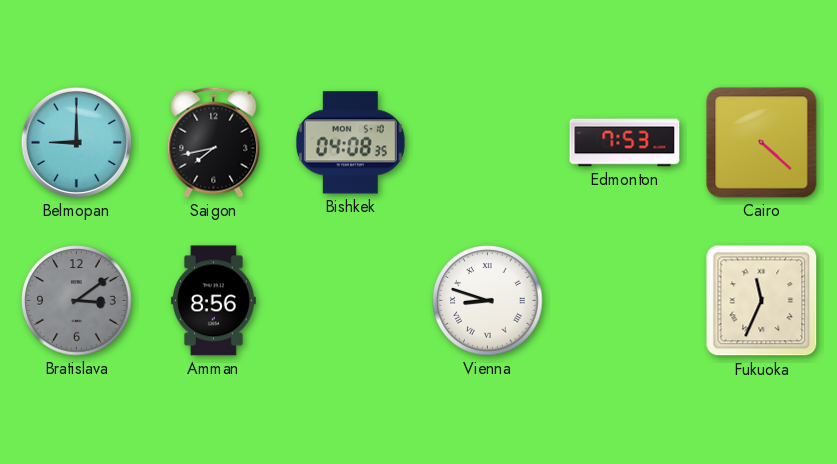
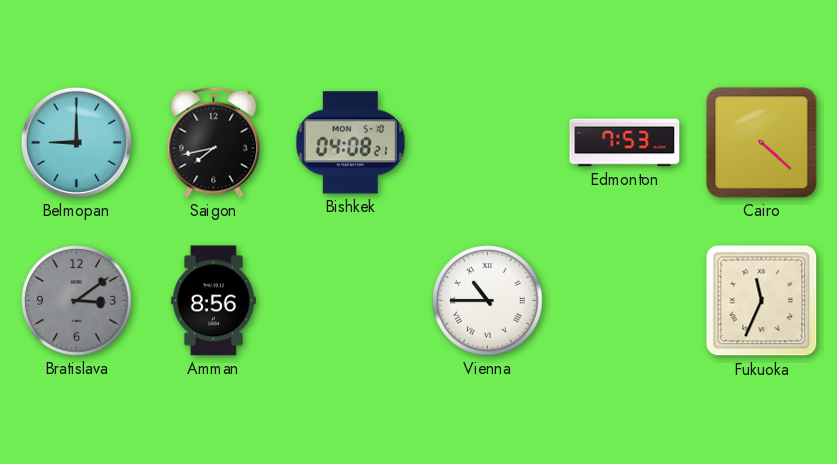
Bishkek: 04:08:35 -> 04:08:21
Vienna: 8:48 -> 10:45
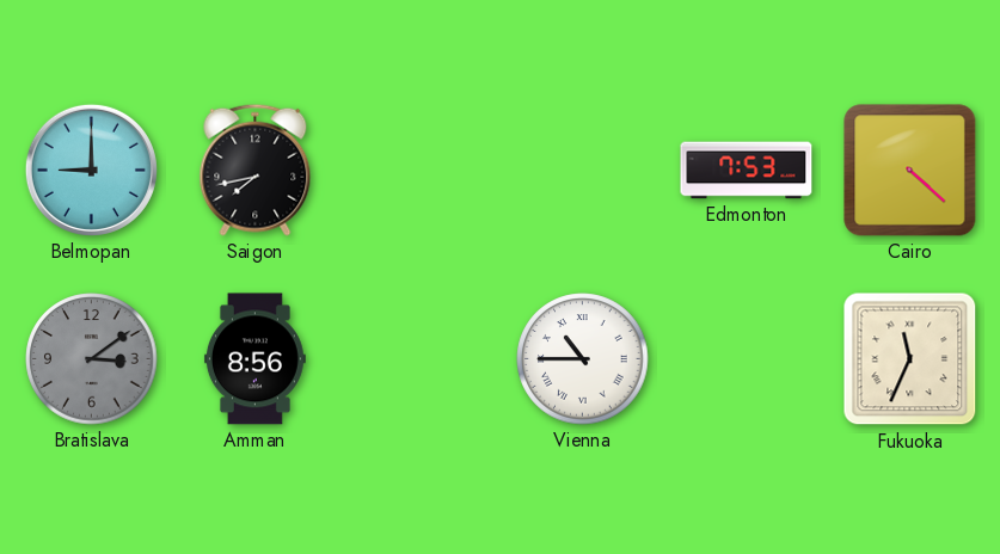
Bishkek: 04:08 -> none
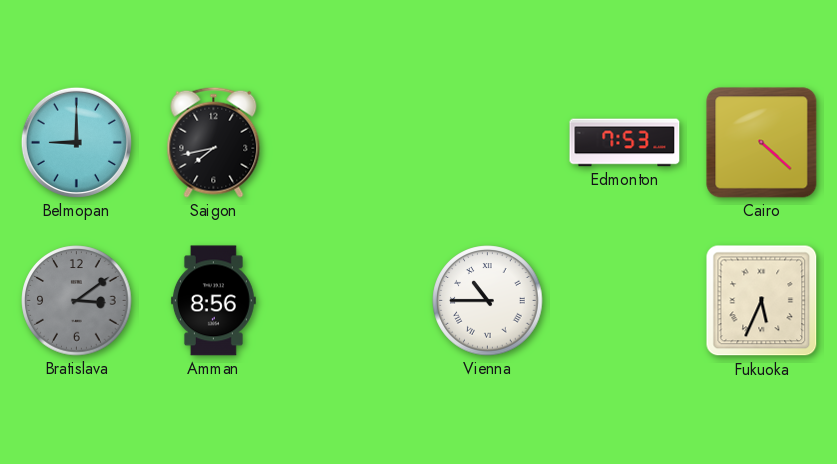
Fukuoka: 11:34 -> 5:34
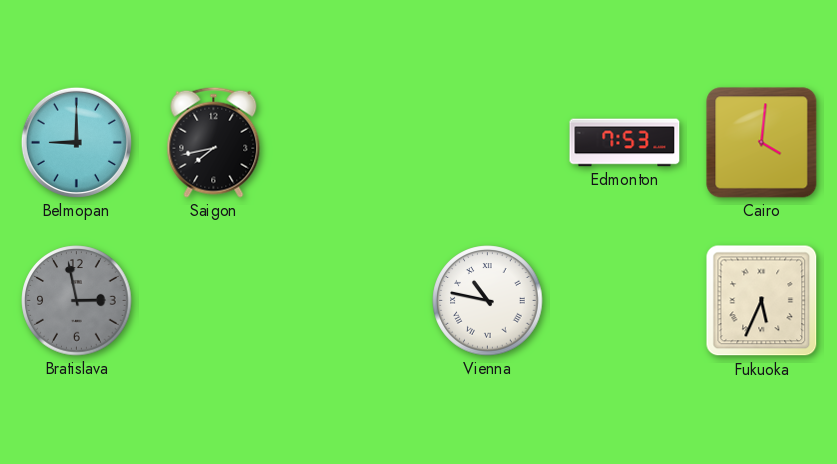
Cairo: 4:22 -> 4:01
Bratislava: 3:09 -> 2:58
Amman: 8:56 -> none
Vienna: 10:45 -> 10:47
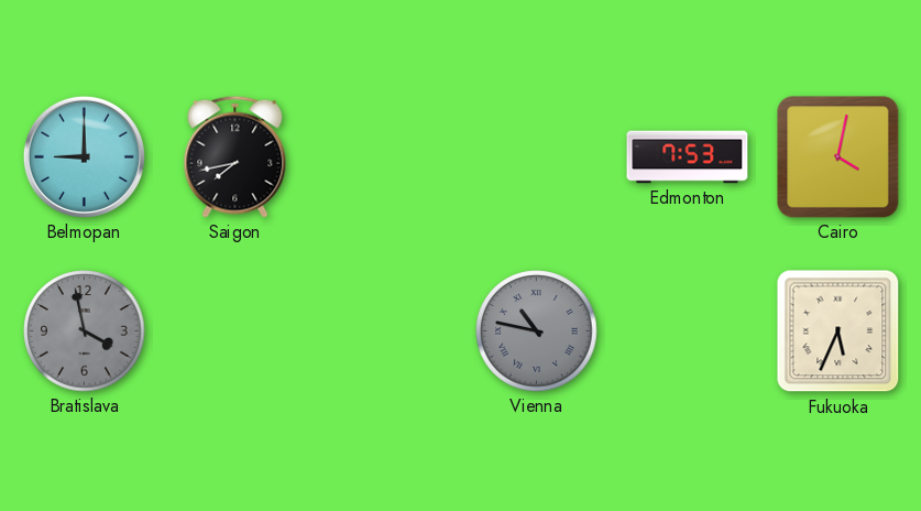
Cairo: 4:01 -> 4:02
Bratislava: 2:58 -> 3:58
Vienna dial: white -> grey
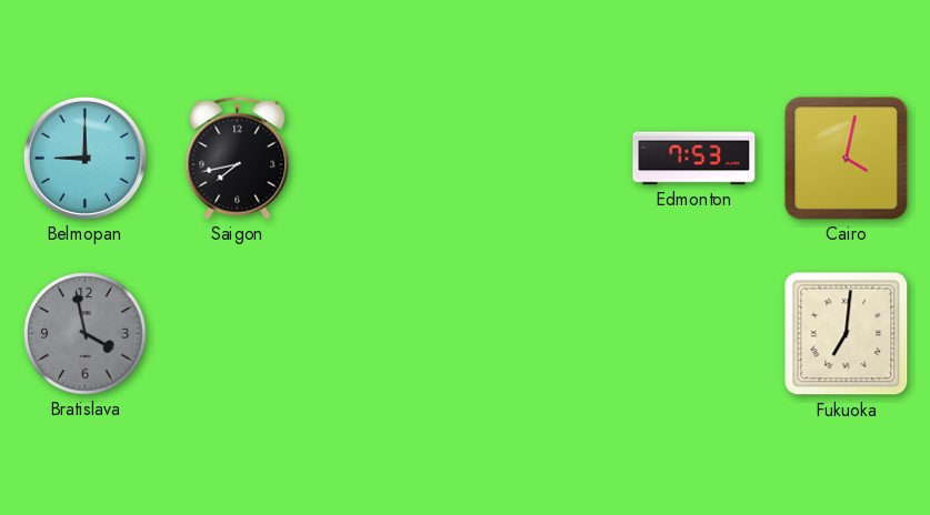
Vienna: 10:47 -> none
Fukuoka: 5:34 -> 7:01
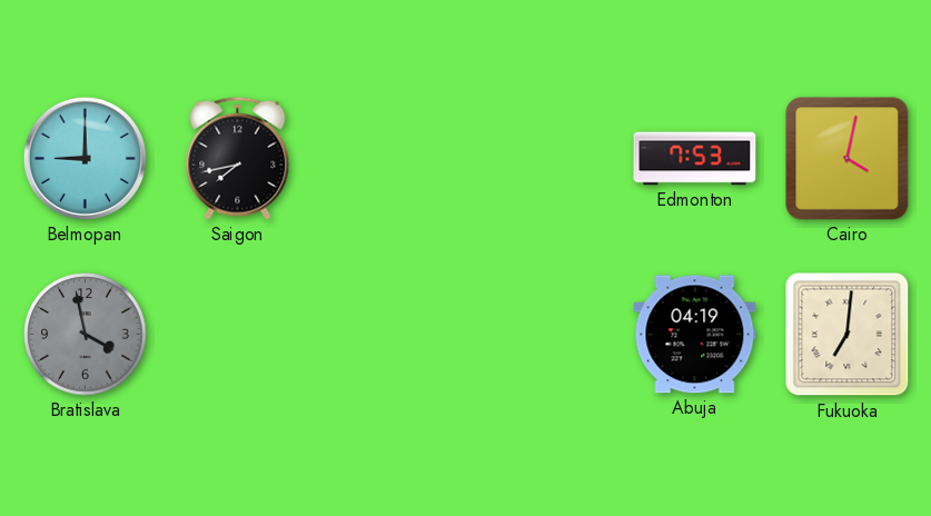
Abuja: none -> 04:19
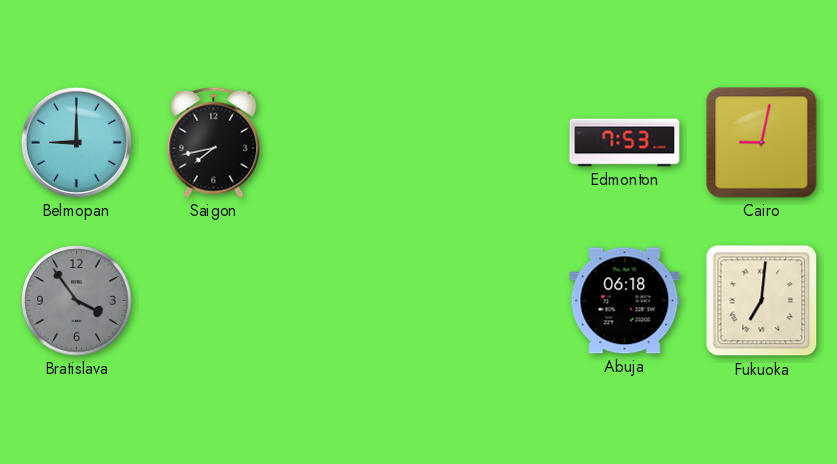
Cairo: 4:02 -> 9:02
Bratislava: 3:58 -> 3:54
Abuja: 04:19 -> 06:18
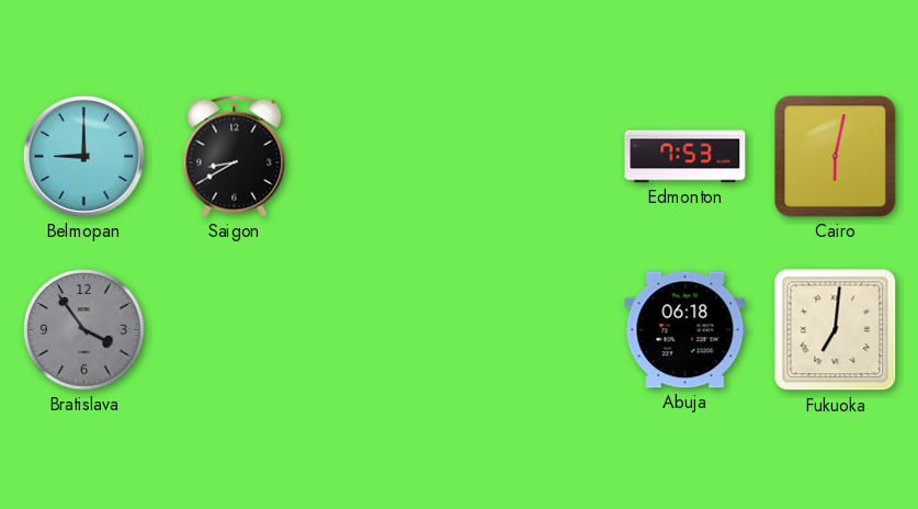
Saigon: 7:43 -> 8:40
Cairo: 9:02 -> 6:02
